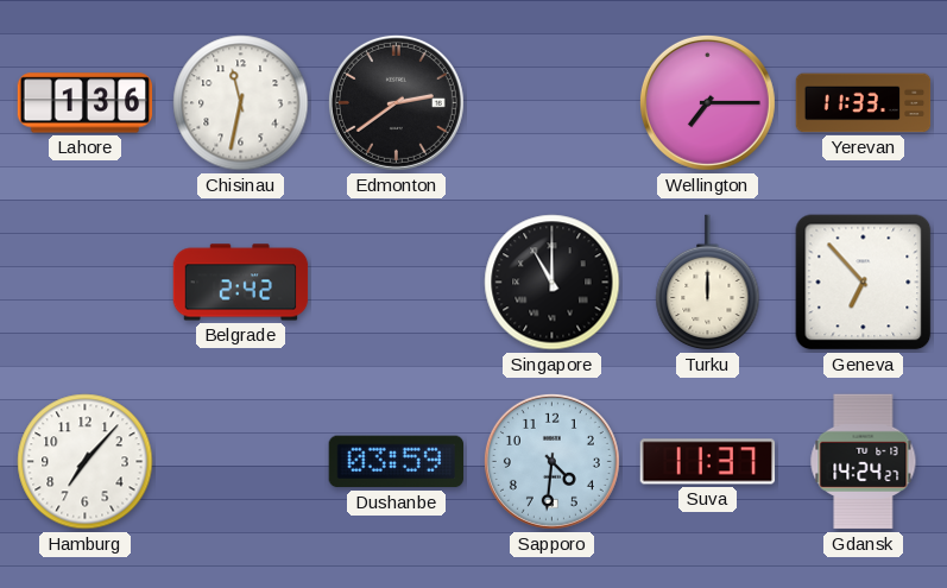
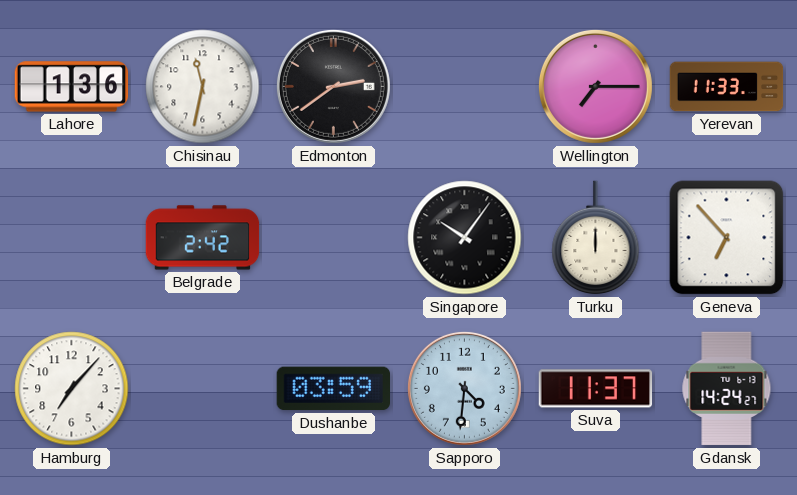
Singapore: 11:00 -> 10:06
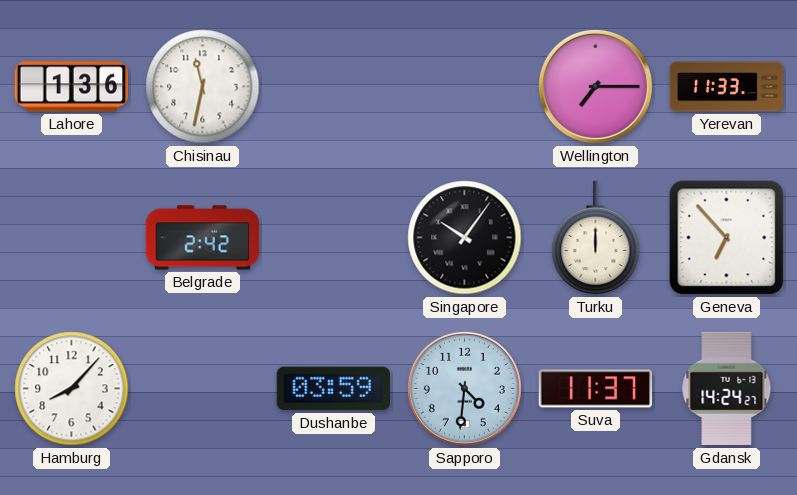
Edmonton: 2:39 -> none
Hamburg: 7:07 -> 8:07
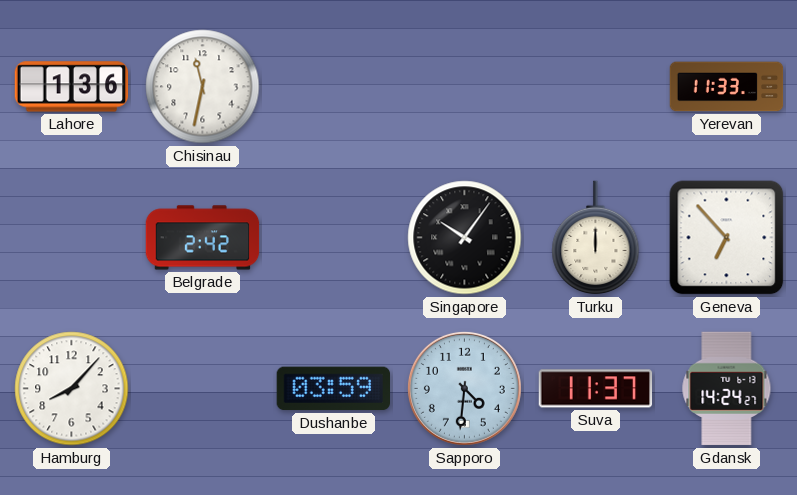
Wellington: 7:15 -> none
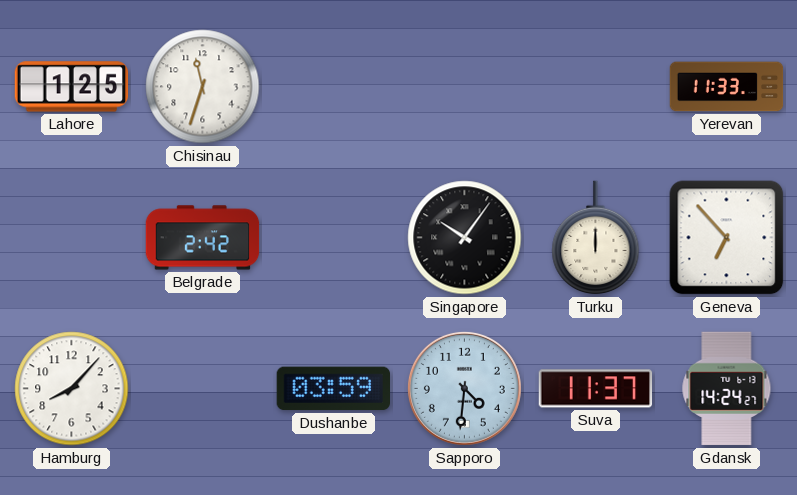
Lahore: 1:36 -> 1:25
Chisinau: 11:32 -> 11:33
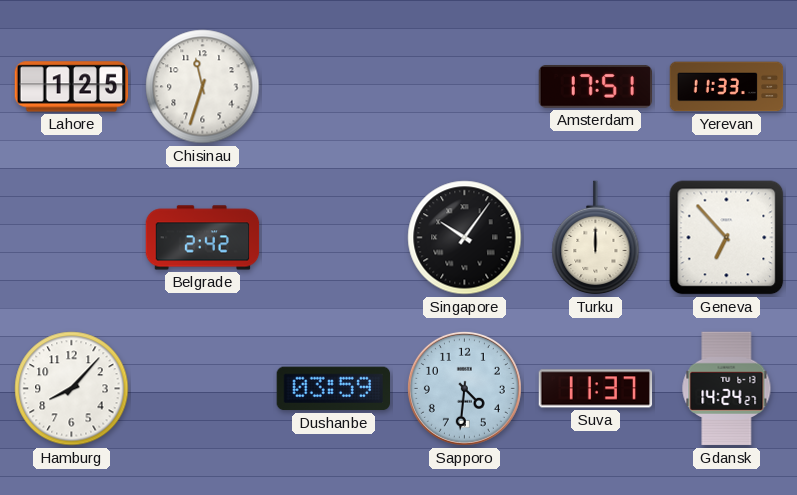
Amsterdam: none -> 17:51
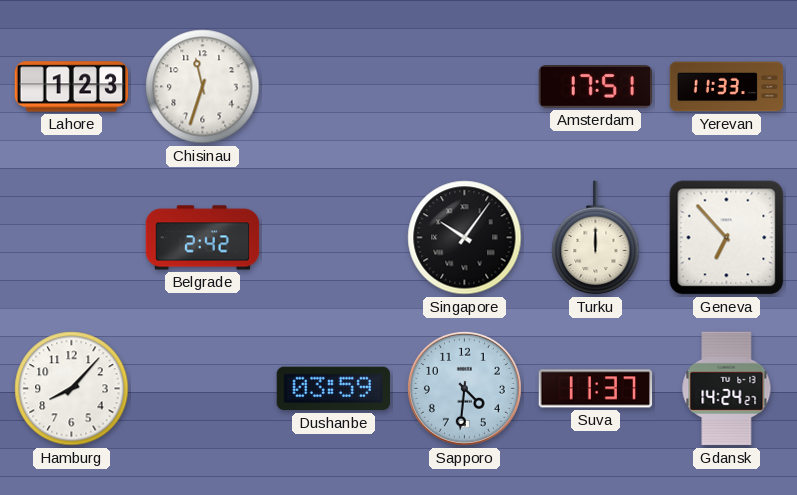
Lahore: 1:25 -> 1:23
